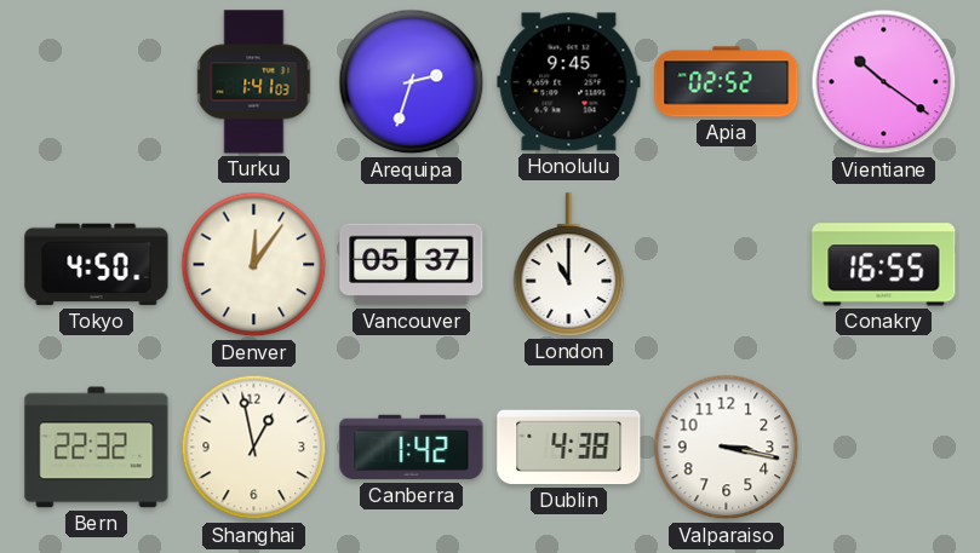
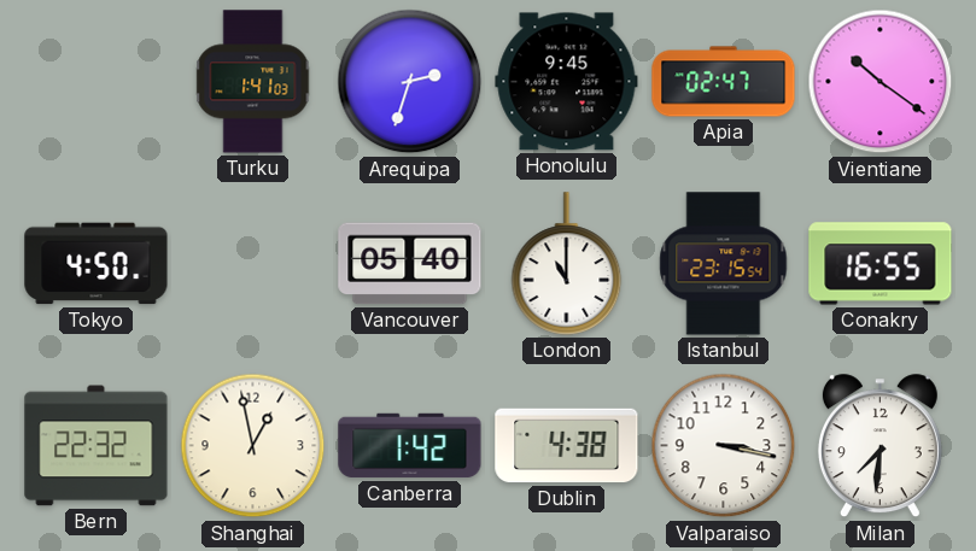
Apia: 02:52 -> 02:47
Denver: 12:06 -> none
Vancouver: 05:37 -> 05:40
Istanbul: none -> 23:15
Milan: none -> 7:31
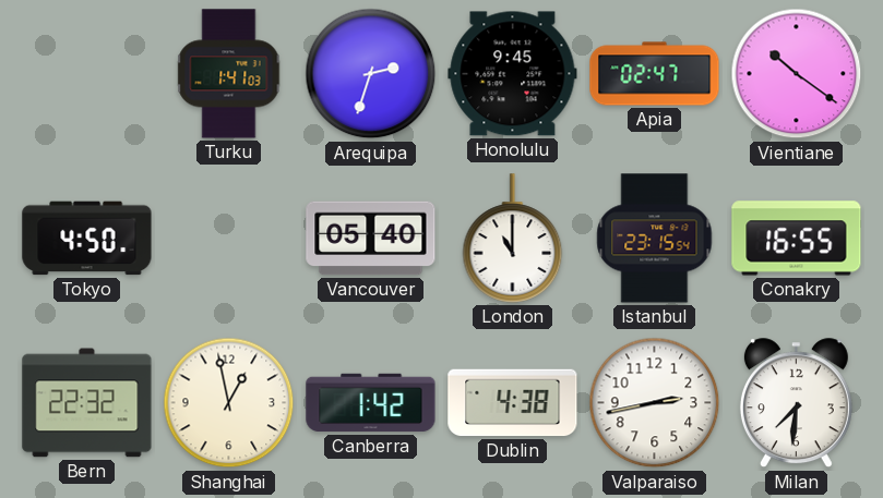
Valparaiso: 3:17 -> 2:43
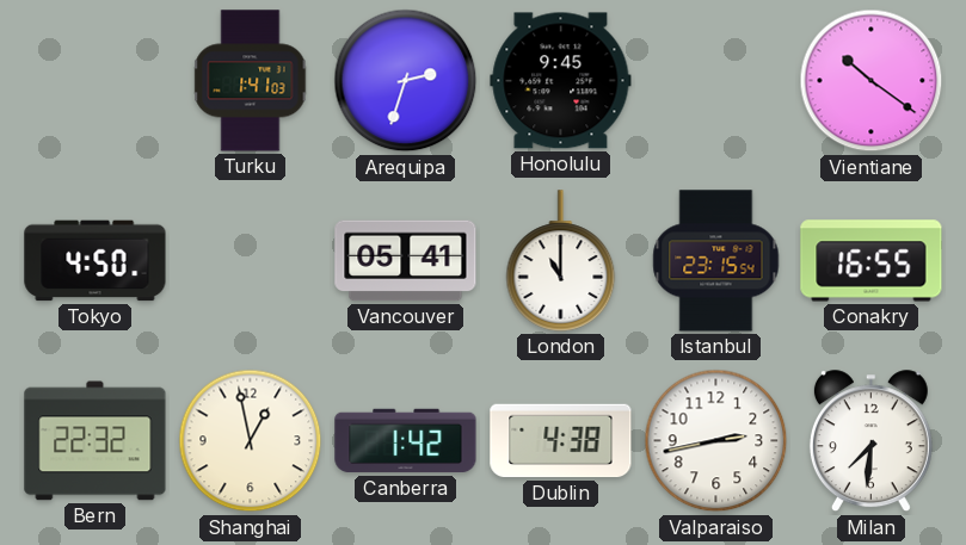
Apia: 02:47 -> none
Vancouver: 05:40 -> 05:41
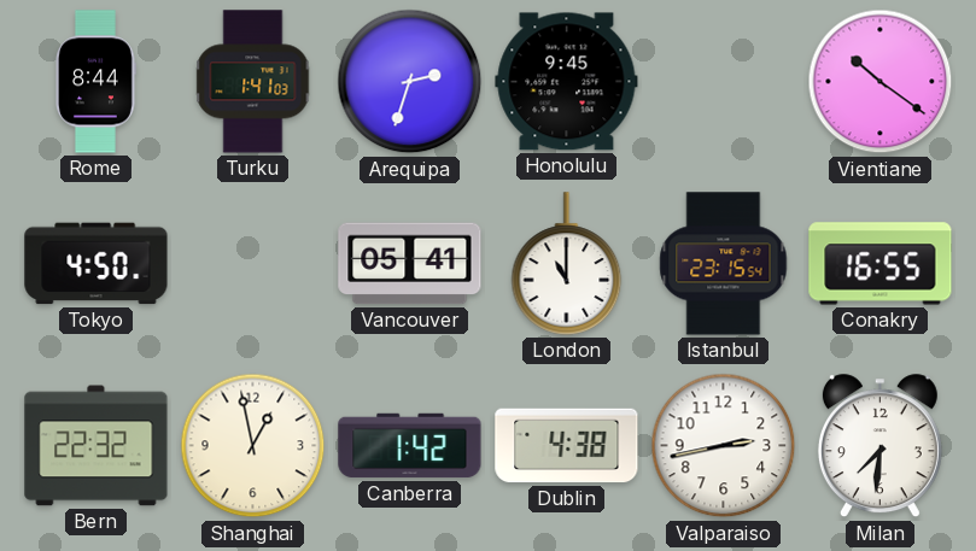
Rome: none -> 8:44
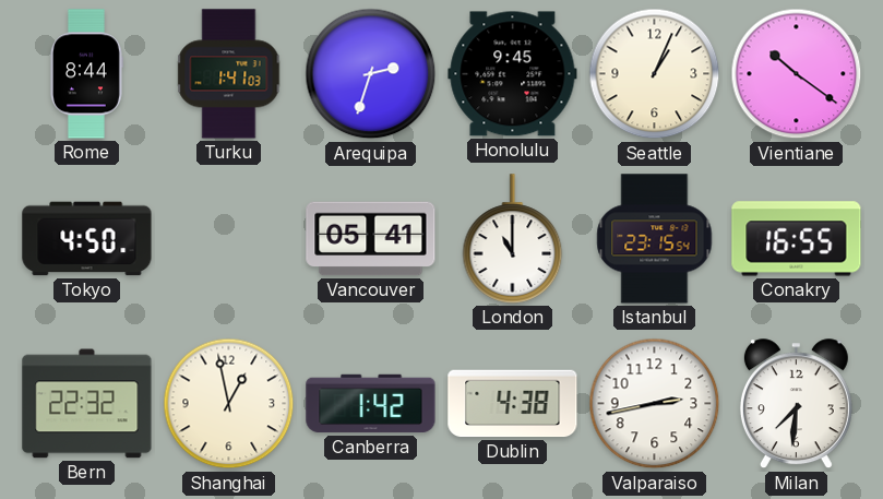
Seattle: none -> 1:04
